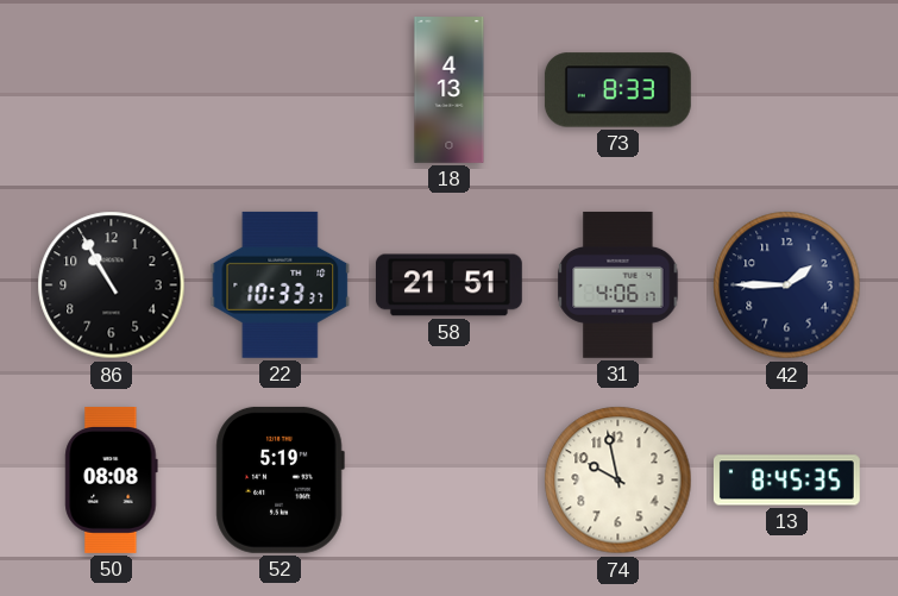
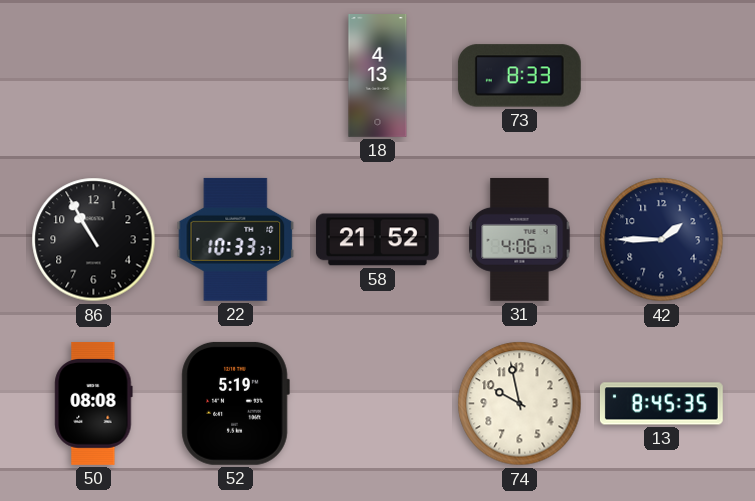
58: 21:51 -> 21:52
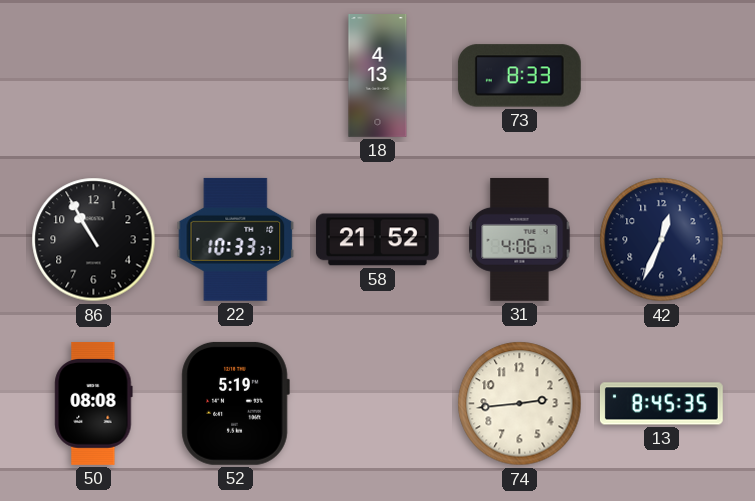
42: 1:45 -> 12:34
74: 9:58 -> 2:44
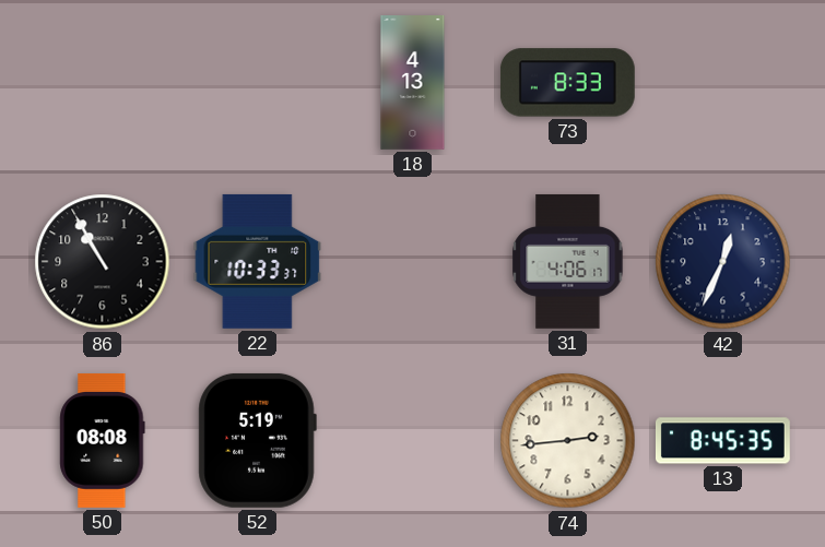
58: 21:52 -> none
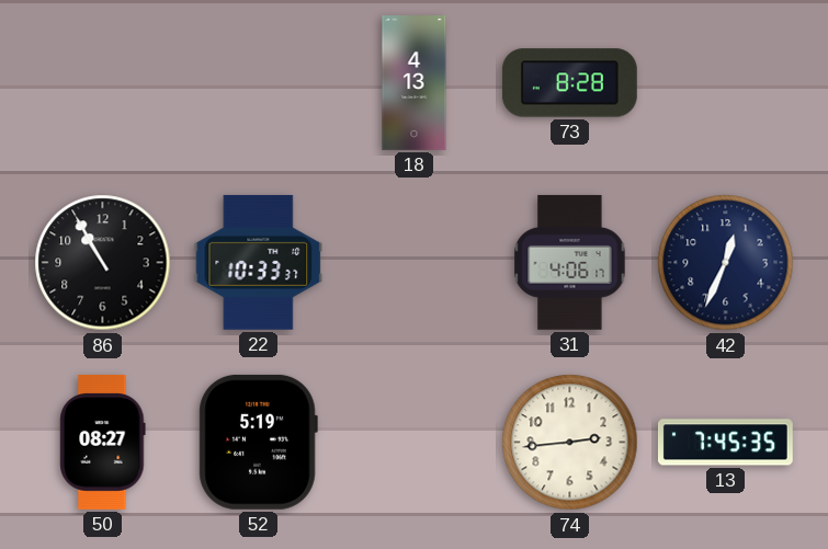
73: 8:33 -> 8:28
50: 08:08 -> 08:27
13: 8:45 -> 7:45
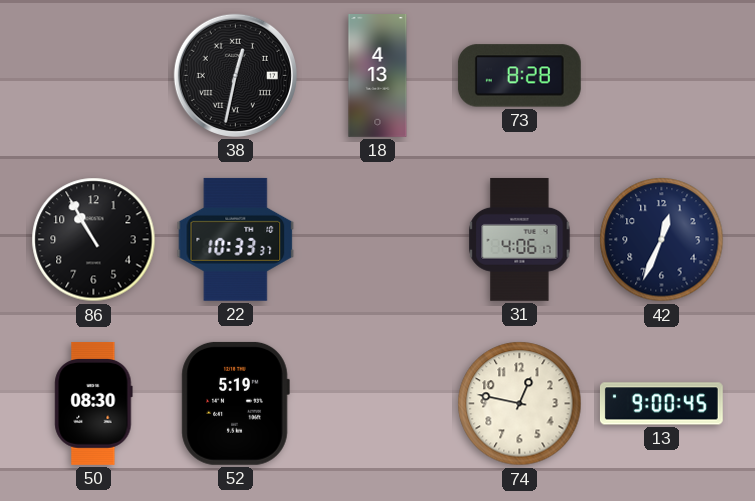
38: none -> 12:32
50: 08:27 -> 08:30
74: 2:44 -> 12:47
13: 7:45 -> 9:00
